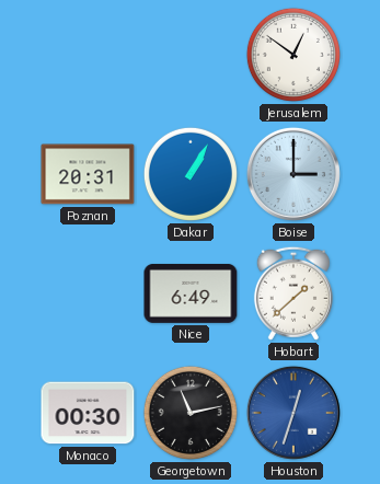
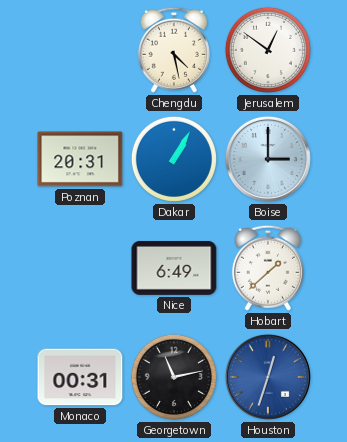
Chengdu: none -> 4:28
Monaco: 00:30 -> 00:31
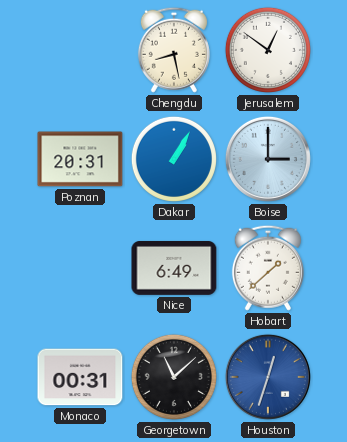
Chengdu: 4:28 -> 8:28
Georgetown: 11:13 -> 11:08
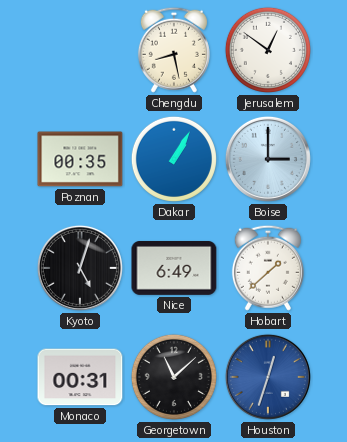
Poznan: 20:31 -> 00:35
Kyoto: none -> 5:03
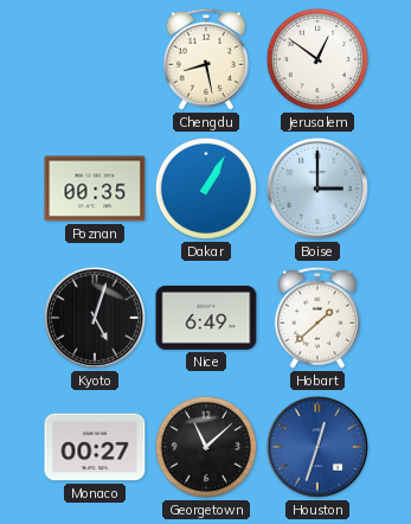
Monaco: 00:31 -> 00:27
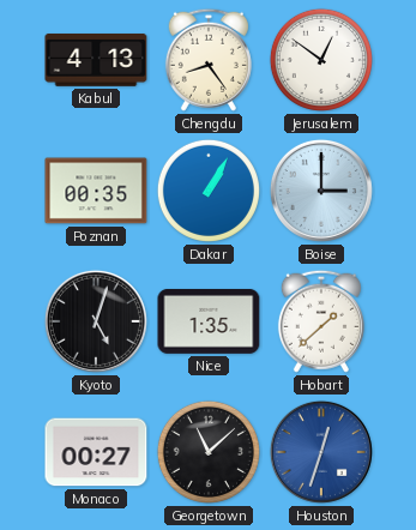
Kabul: none -> 4:13
Chengdu: 8:28 -> 8:24
Nice: 6:49 -> 1:35
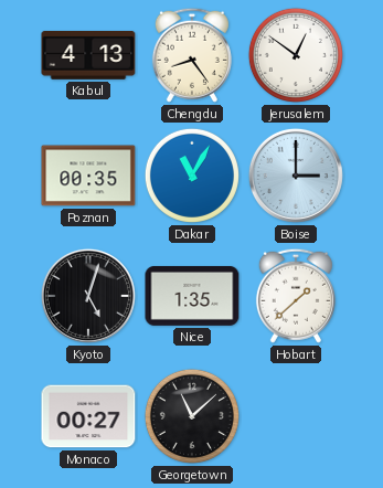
Dakar: 1:05 -> 11:05
Houston: 12:33 -> none
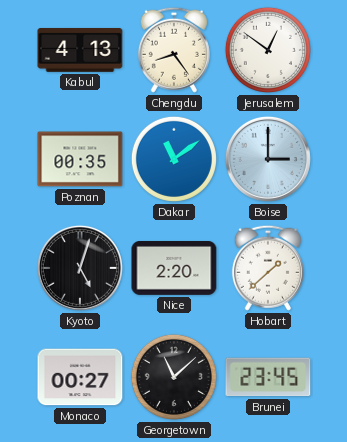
Dakar: 11:05 -> 11:09
Nice: 1:35 -> 2:20
Brunei: none -> 23:45
